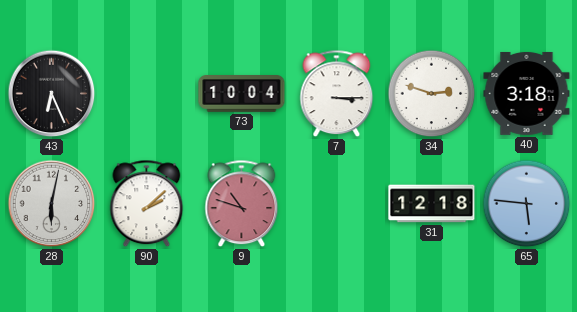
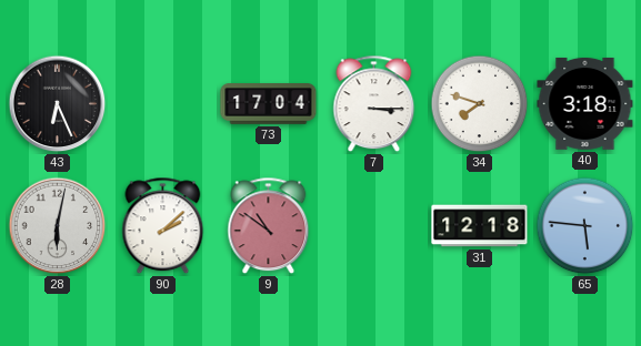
73: 10:04 -> 17:04
34: 2:48 -> 7:48
9: 10:48 -> 10:51
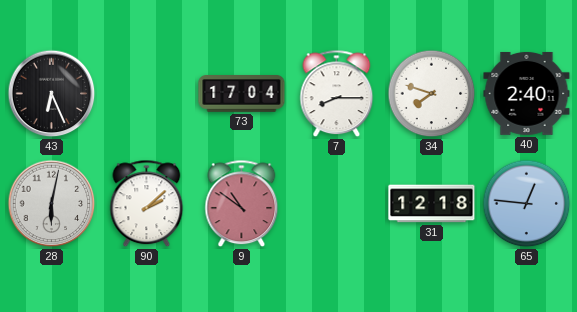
7: 3:15 -> 8:15
40: 3:18 -> 2:40
65: 5:46 -> 12:46
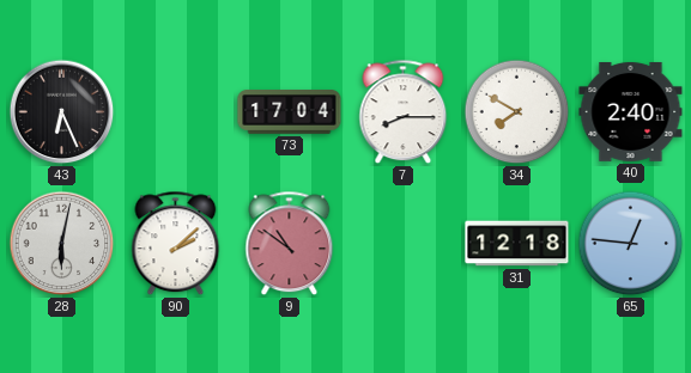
34: 7:48 -> 7:50
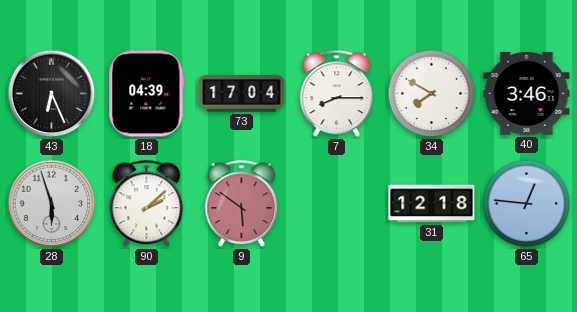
18: none -> 04:39
40: 2:40 -> 3:46
28: 6:02 -> 5:57
9: 10:51 -> 5:51
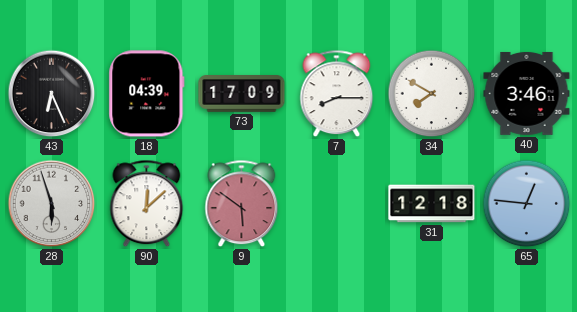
73: 17:04 -> 17:09
90: 2:08 -> 12:08
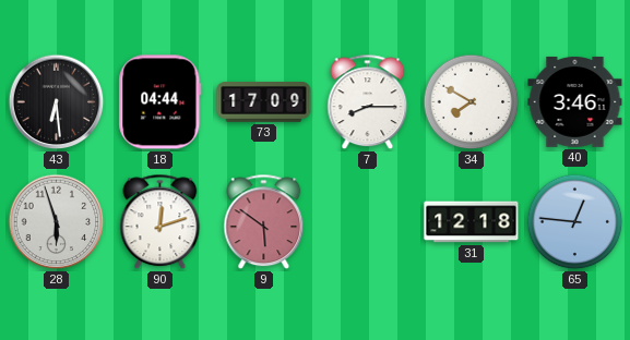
43: 6:26 -> 6:29
18: 04:39 -> 04:44
90: 12:08 -> 12:12
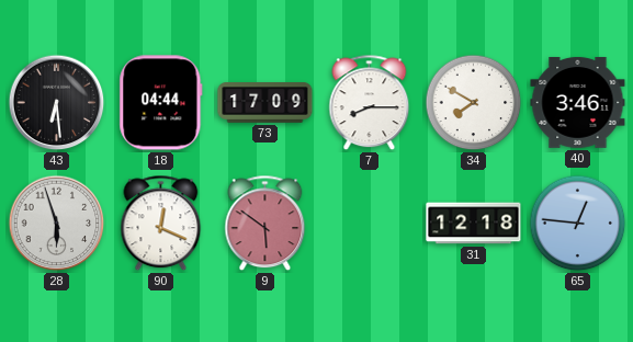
90: 12:12 -> 12:19
